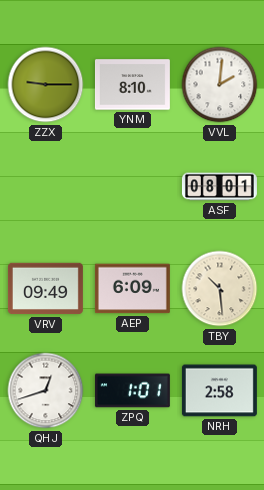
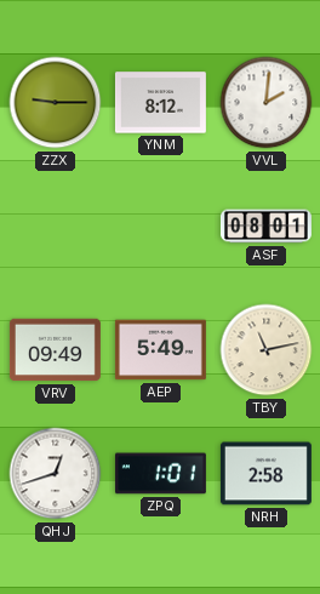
YNM: 8:10 -> 8:12
AEP: 6:09 -> 5:49
TBY: 10:29 -> 11:13
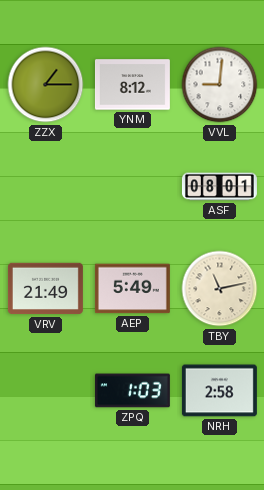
ZZX: 9:15 -> 1:15
VVL: 2:01 -> 9:01
VRV: 09:49 -> 21:49
QHJ: 12:42 -> none
ZPQ: 1:01 -> 1:03
